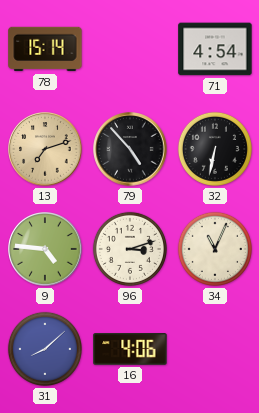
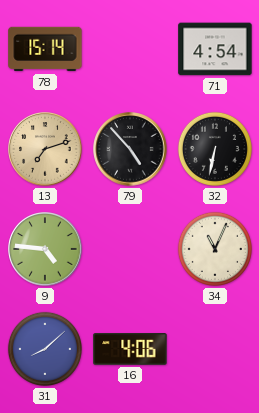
96: 3:12 -> none
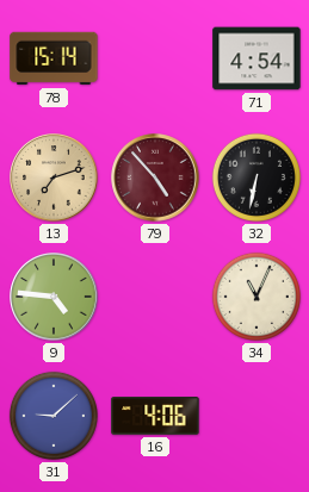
79 dial: black -> burgundy
31: 8:08 -> 9:08
